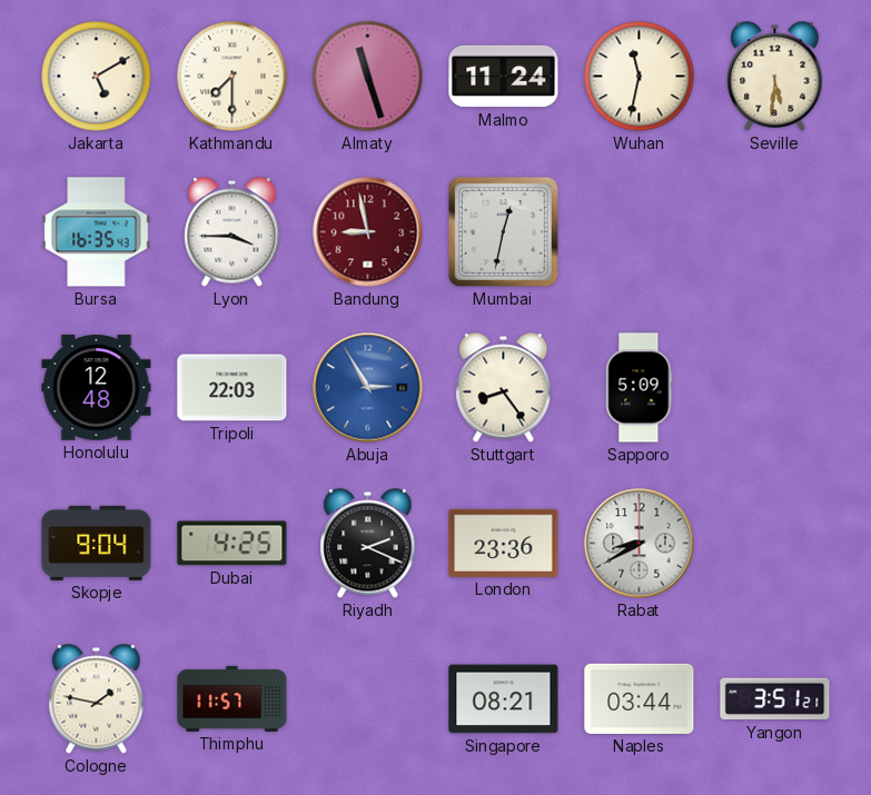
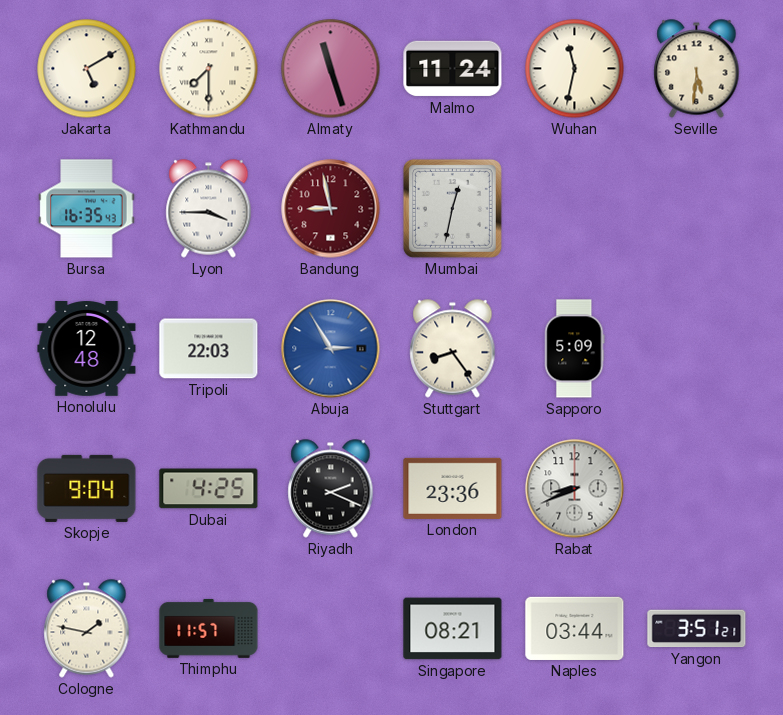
Rabat: 8:40 -> 8:41
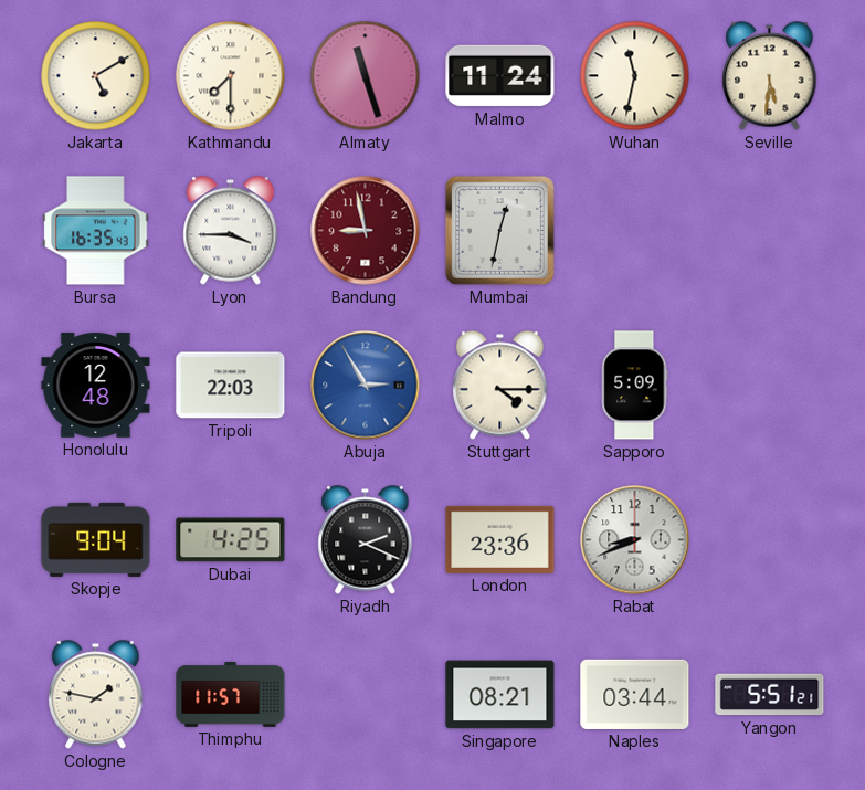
Stuttgart: 8:24 -> 4:15
Yangon: 3:51 -> 5:51
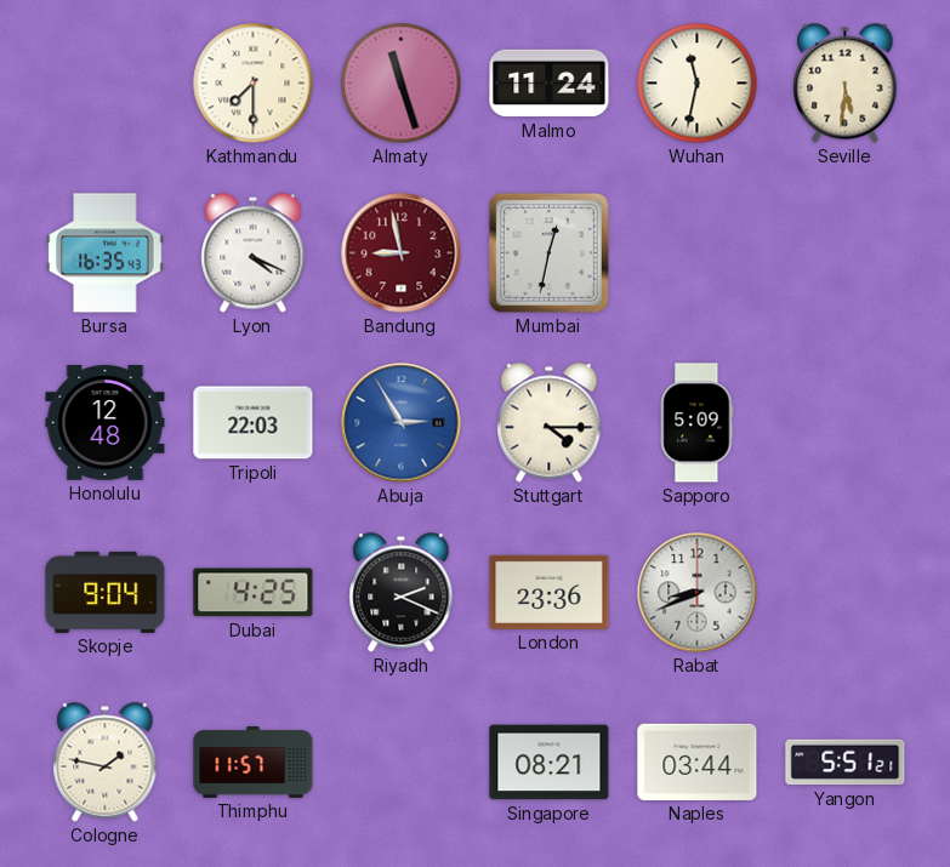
Jakarta: 5:10 -> none
Lyon: 3:45 -> 4:19
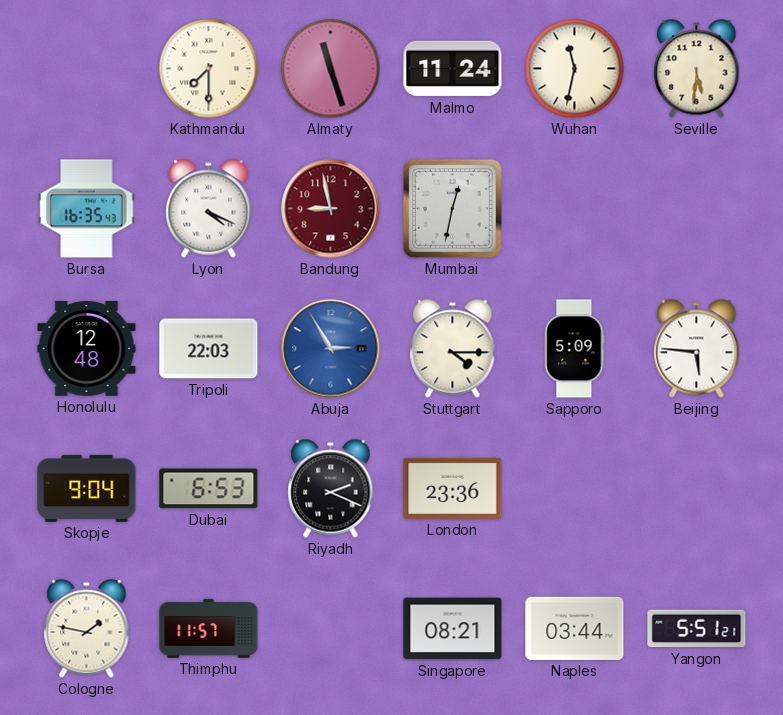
Beijing: none -> 5:46
Dubai: 4:25 -> 6:53
Rabat: 8:41 -> none
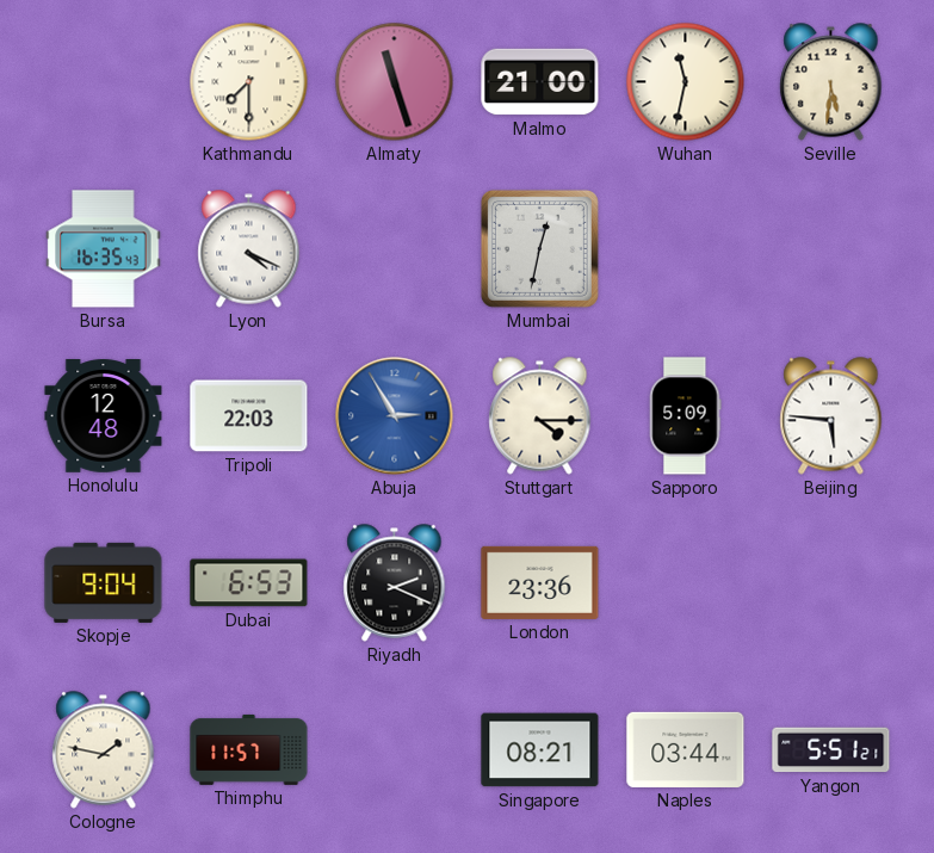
Malmo: 11:24 -> 21:00
Bandung: 8:58 -> none
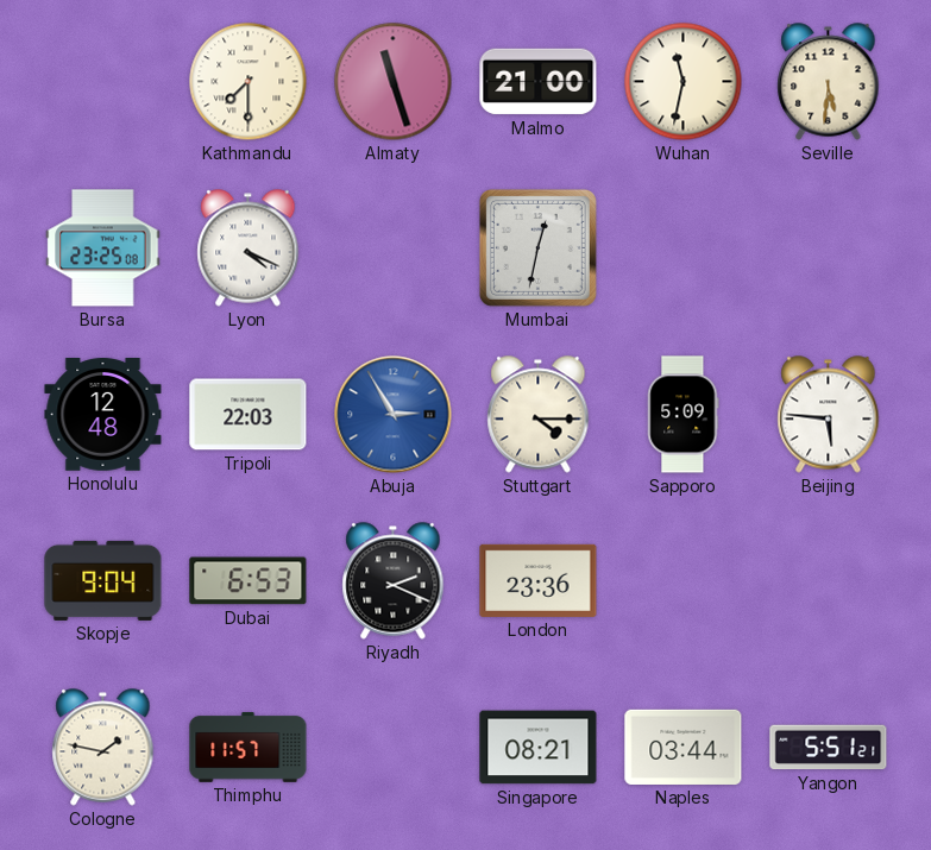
Bursa: 16:35 -> 23:25
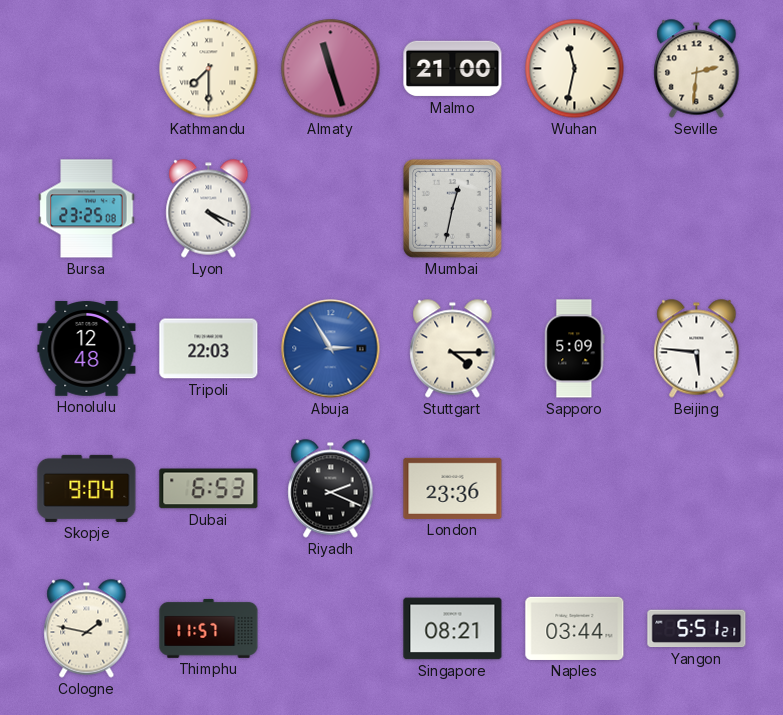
Seville: 5:31 -> 2:31
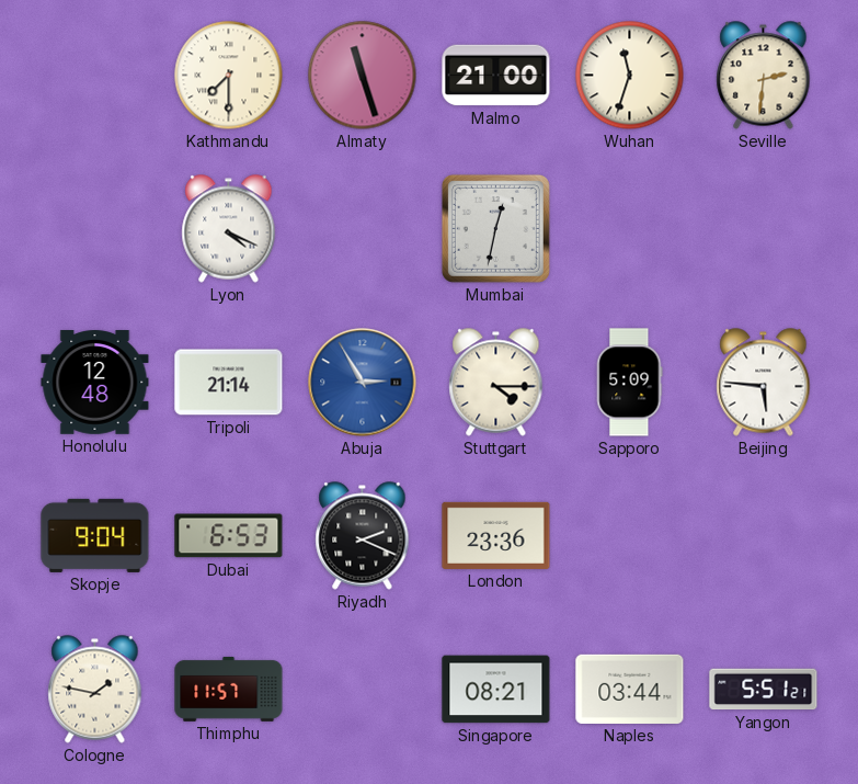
Wuhan: 11:32 -> 11:33
Bursa: 23:25 -> none
Tripoli: 22:03 -> 21:14
